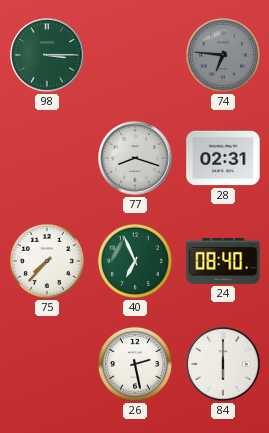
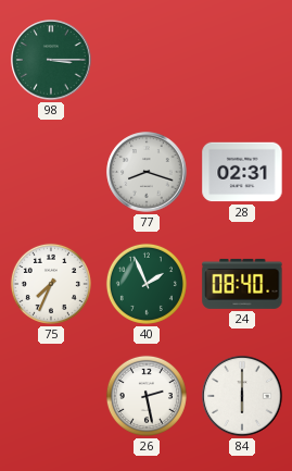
74: 6:46 -> none
75: 7:37 -> 7:34
40: 6:56 -> 1:56
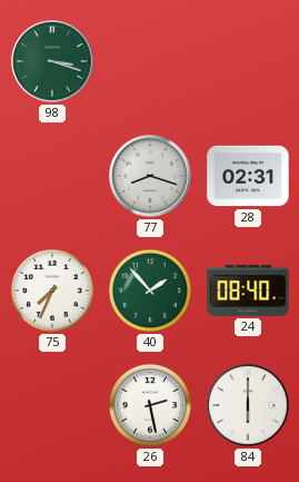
98: 3:15 -> 3:18
40: 1:56 -> 1:53
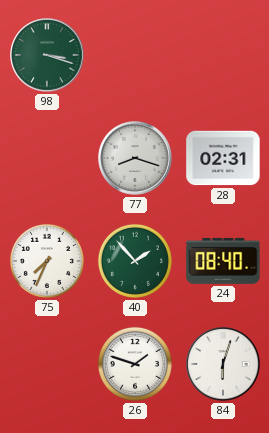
26: 2:28 -> 1:48
84: 6:00 -> 6:03
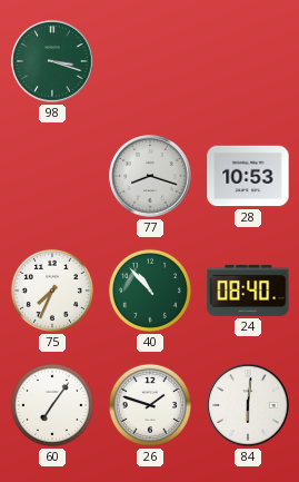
28: 02:31 -> 10:53
40: 1:53 -> 10:53
60: none -> 7:06
84: 6:03 -> 6:01
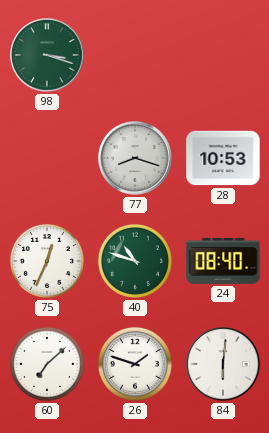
75: 7:34 -> 12:34
40: 10:53 -> 10:48
60: 7:06 -> 7:08
